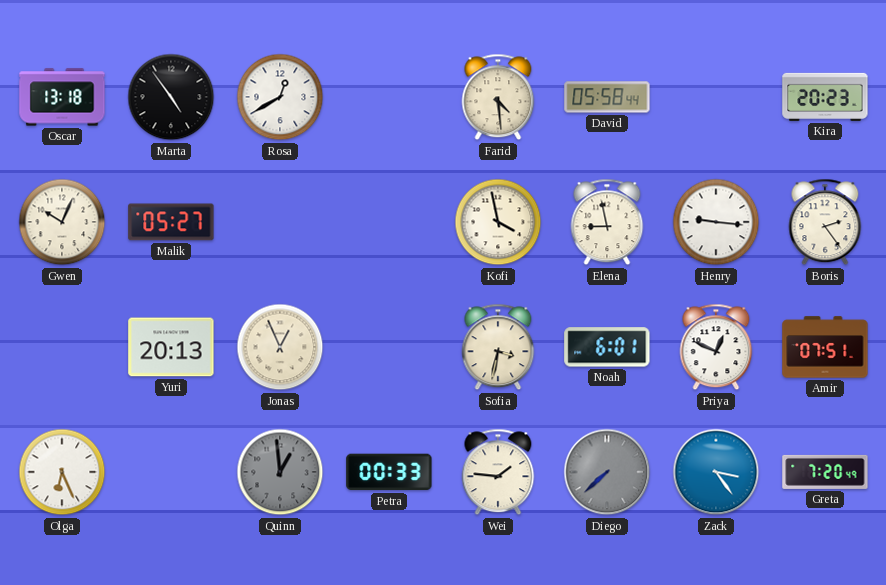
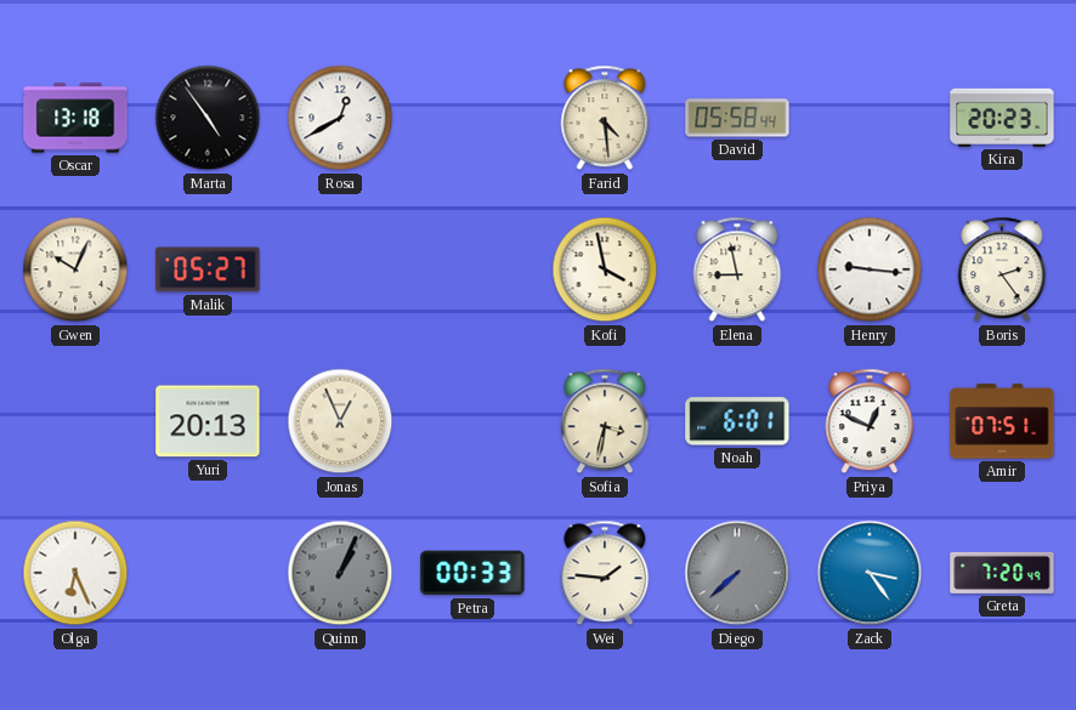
Quinn: 12:59 -> 1:04
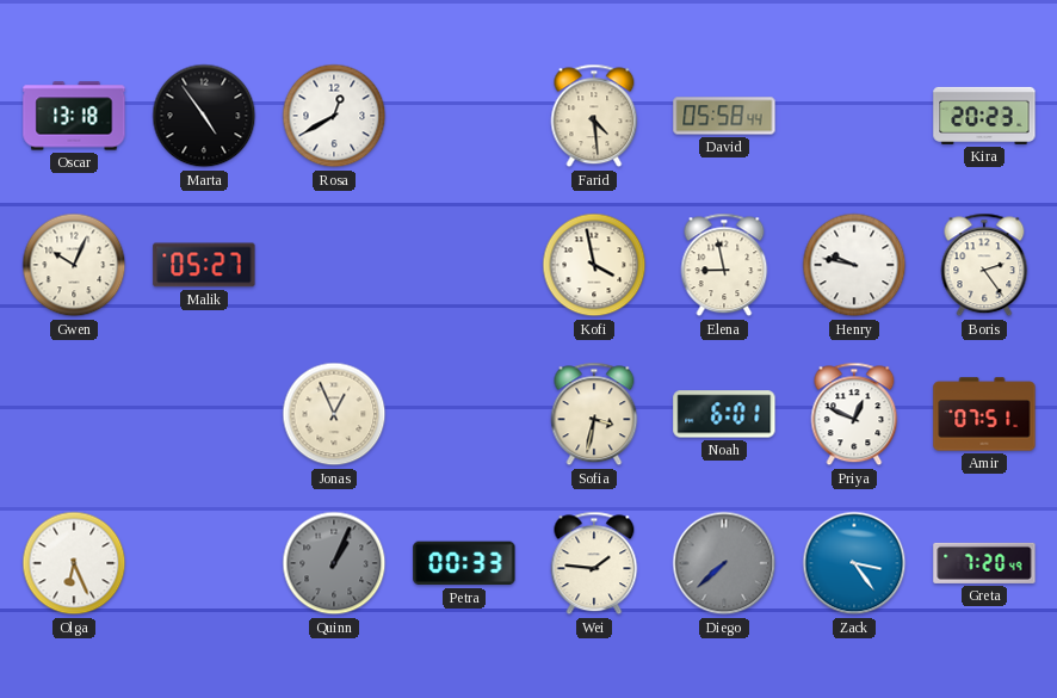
Henry: 9:16 -> 9:47
Yuri: 20:13 -> none
